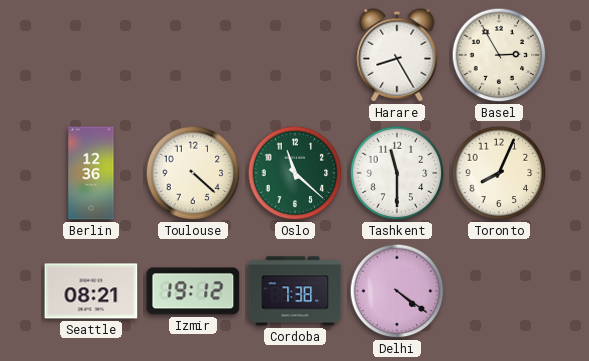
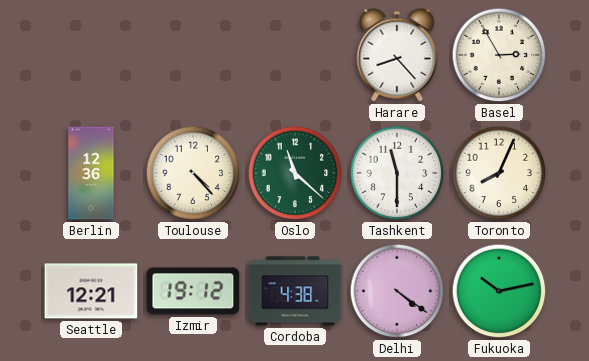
Harare: 8:25 -> 8:23
Toulouse: 4:22 -> 4:23
Seattle: 08:21 -> 12:21
Cordoba: 7:38 -> 4:38
Fukuoka: none -> 10:13
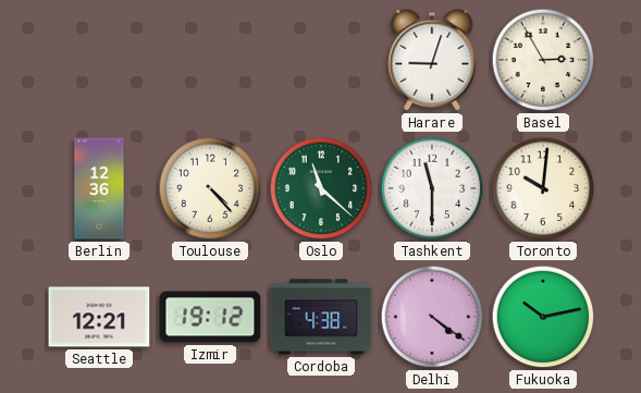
Harare: 8:23 -> 9:03
Toronto: 8:04 -> 10:01
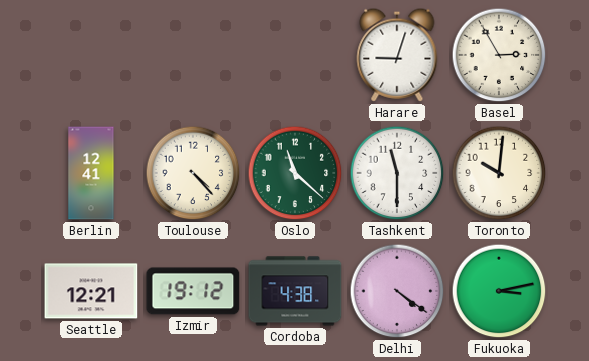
Berlin: 12:36 -> 12:41
Fukuoka: 10:13 -> 3:13
